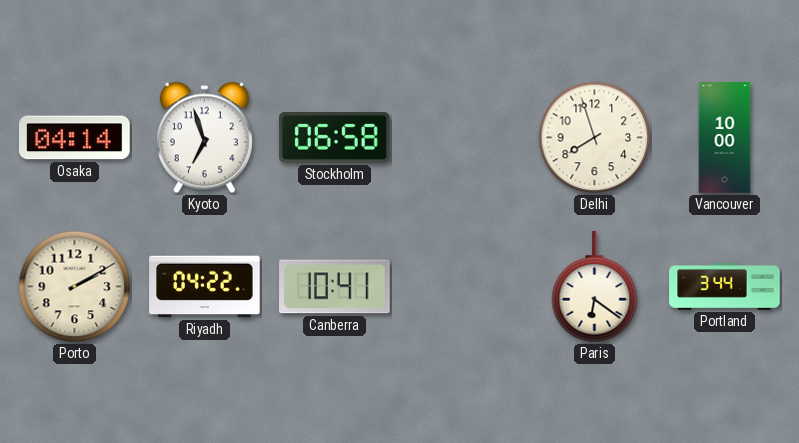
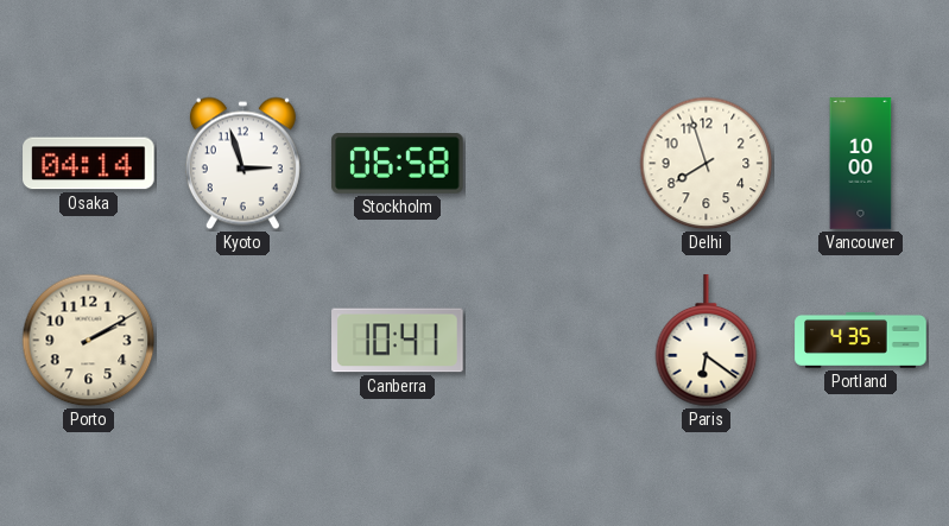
Kyoto: 6:57 -> 2:57
Riyadh: 04:22 -> none
Portland: 3:44 -> 4:35
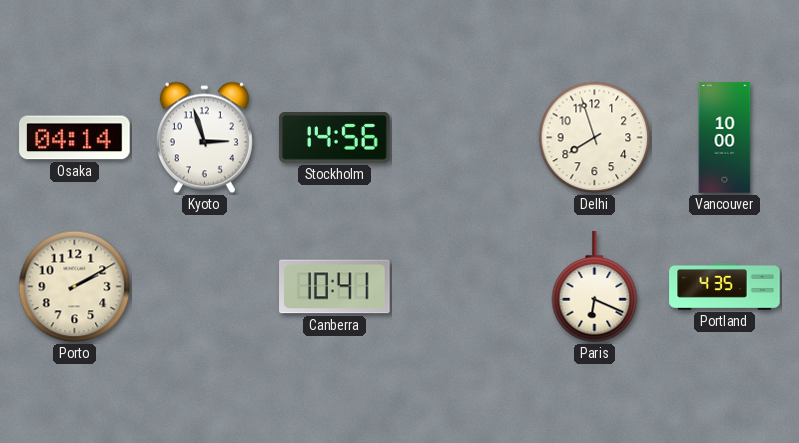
Stockholm: 06:58 -> 14:56
Paris: 6:21 -> 6:19
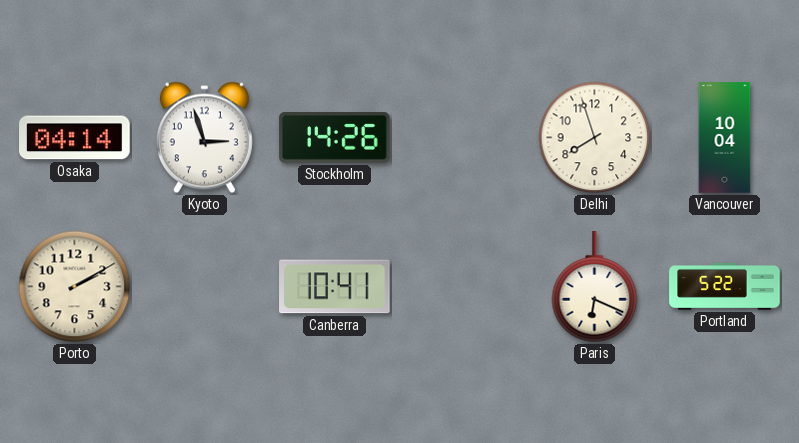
Stockholm: 14:56 -> 14:26
Vancouver: 10:00 -> 10:04
Portland: 4:35 -> 5:22
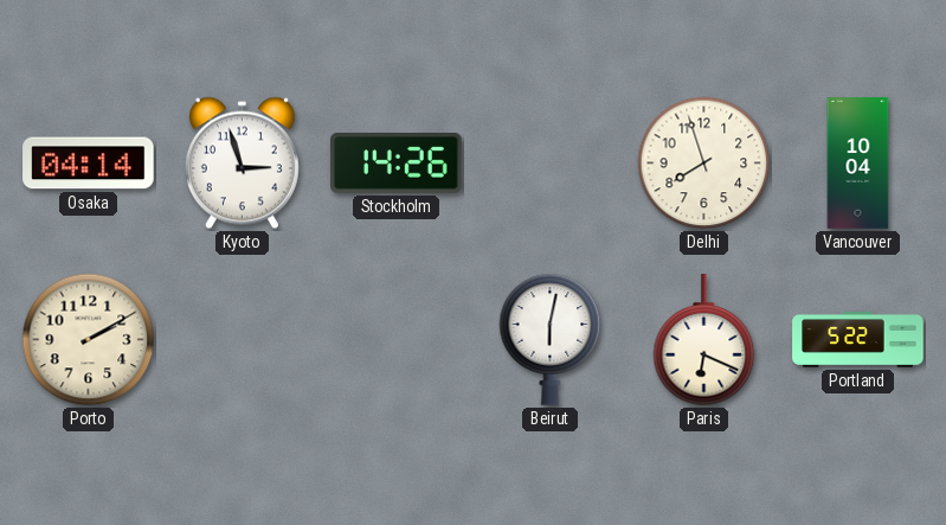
Canberra: 10:41 -> none
Beirut: none -> 6:02
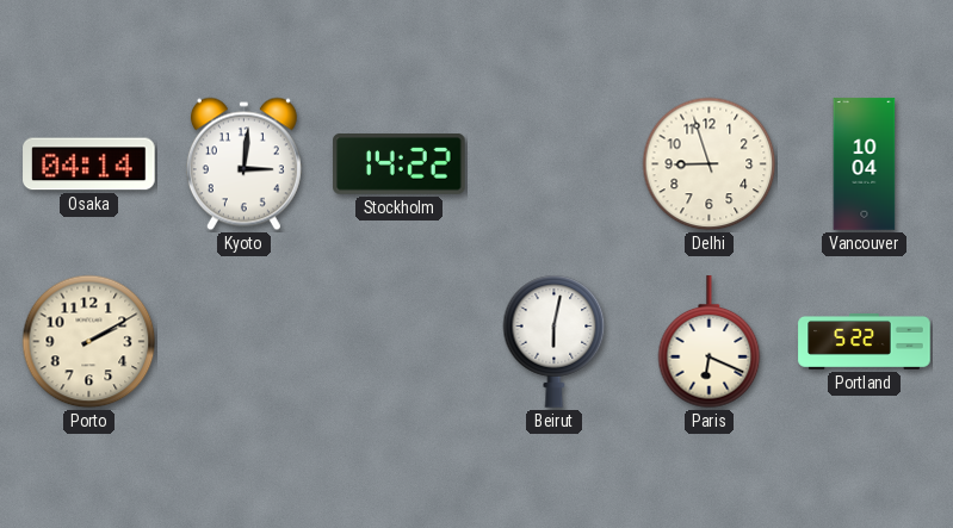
Kyoto: 2:57 -> 3:01
Stockholm: 14:26 -> 14:22
Delhi: 7:57 -> 8:57
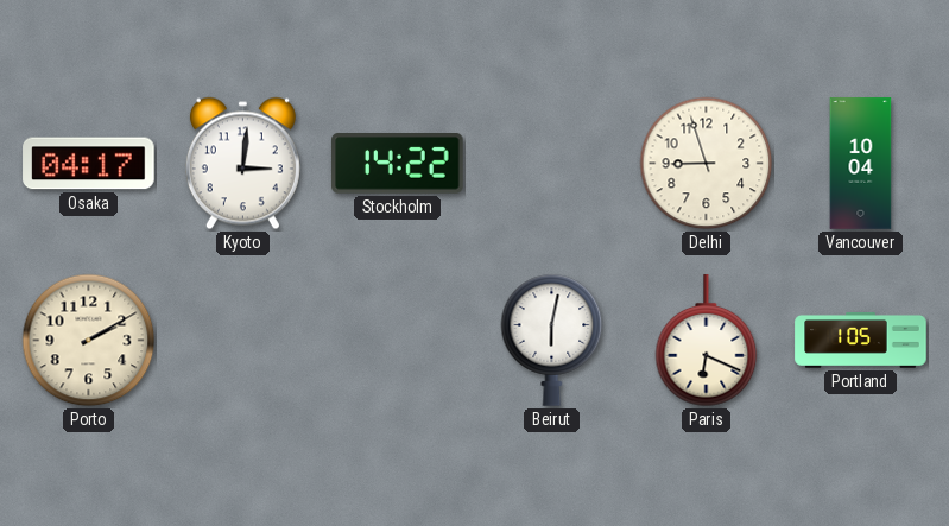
Osaka: 04:14 -> 04:17
Portland: 5:22 -> 1:05
